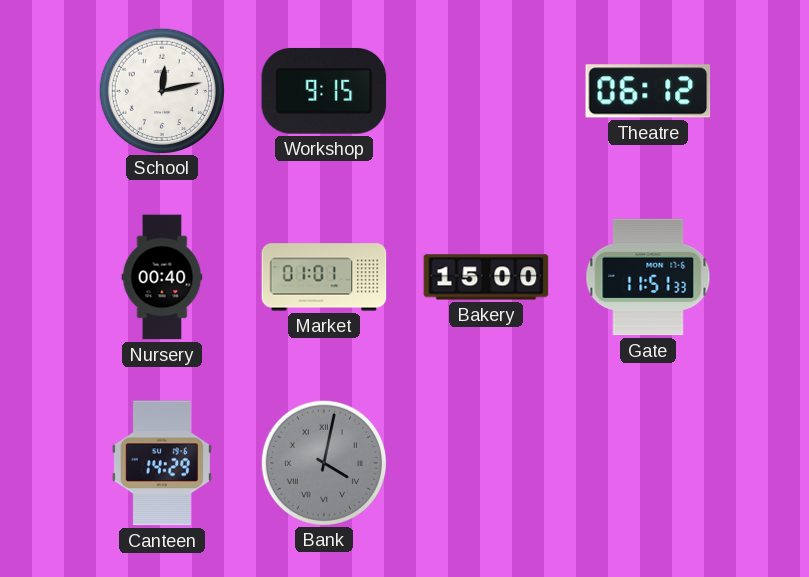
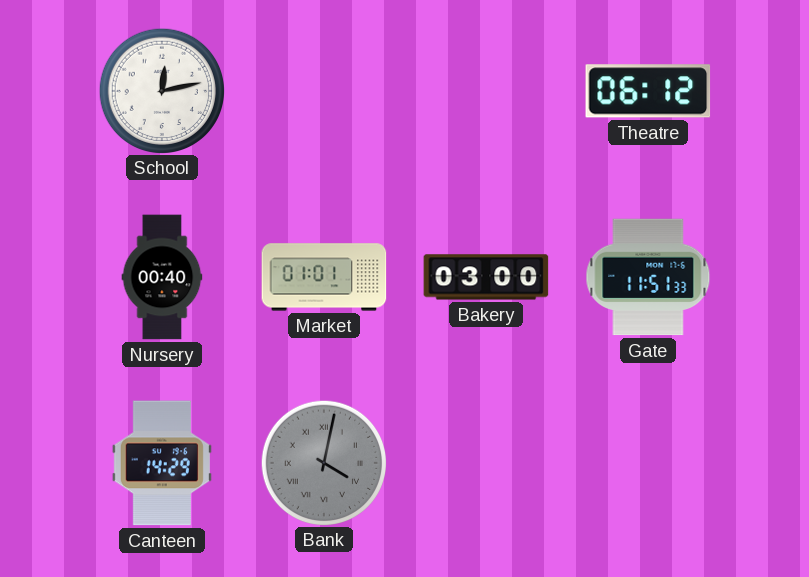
Workshop: 9:15 -> none
Bakery: 15:00 -> 03:00
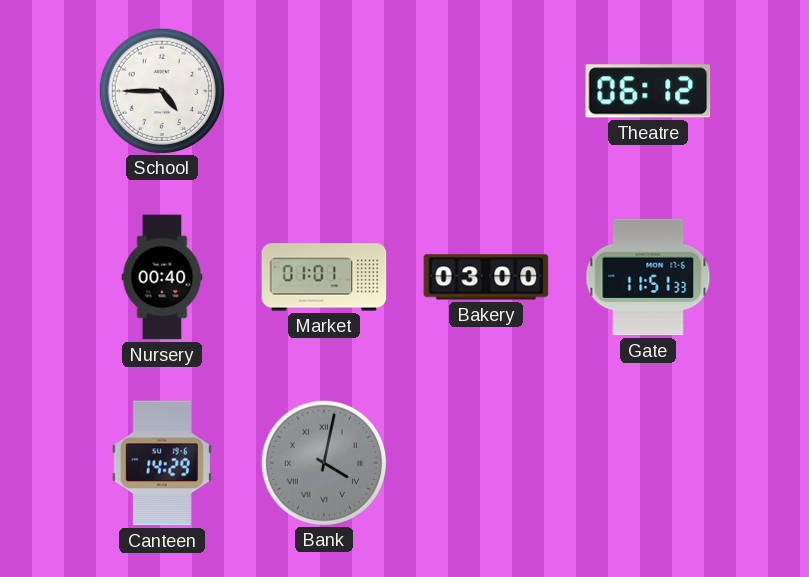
School: 12:13 -> 4:45
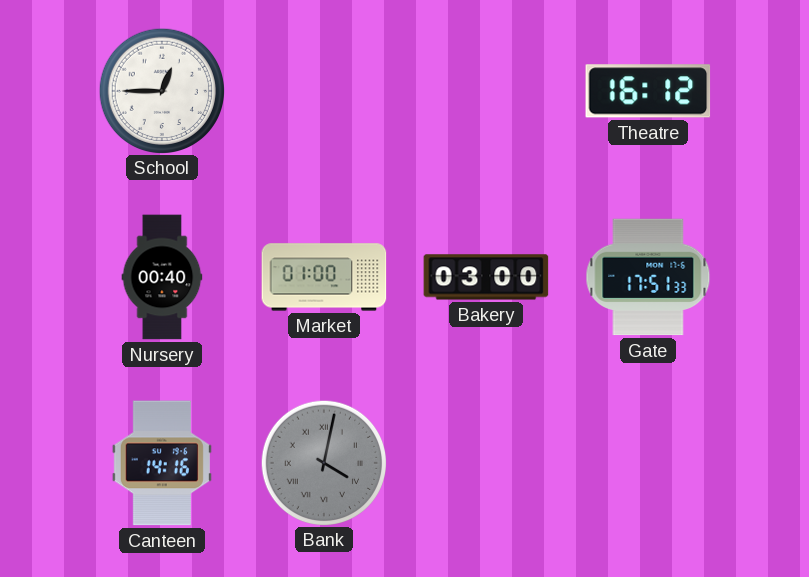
School: 4:45 -> 12:45
Theatre: 06:12 -> 16:12
Market: 01:01 -> 01:00
Gate: 11:51 -> 17:51
Canteen: 14:29 -> 14:16
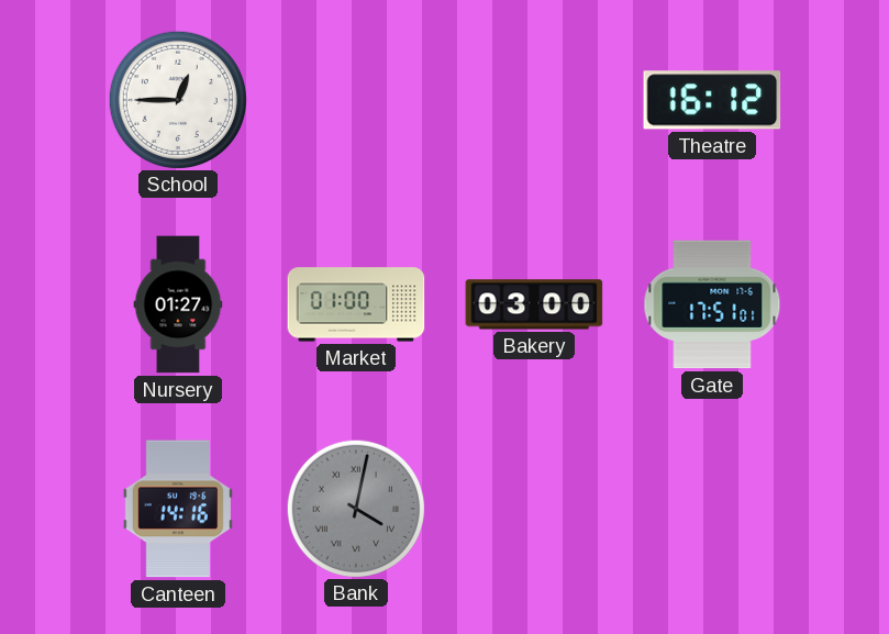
Nursery: 00:40 -> 01:27
Gate: 17:51:33 -> 17:51:01
